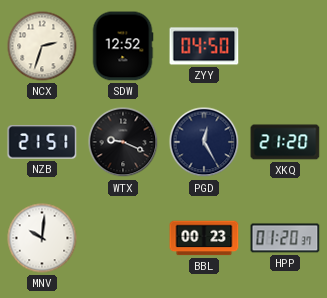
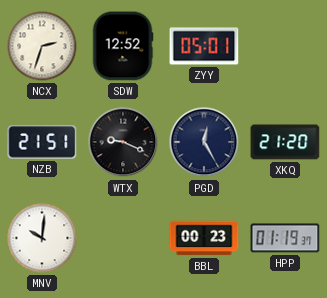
ZYY: 04:50 -> 05:01
HPP: 01:20 -> 01:19
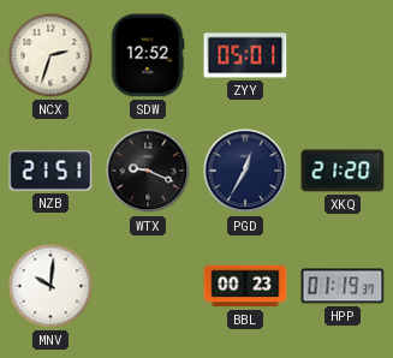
PGD: 12:25 -> 12:35
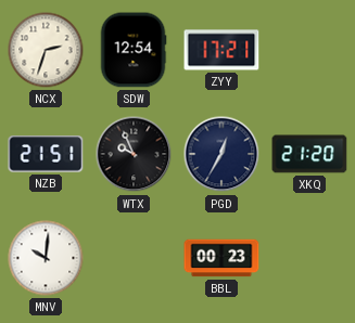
SDW: 12:52 -> 12:54
ZYY: 05:01 -> 17:21
WTX: 9:19 -> 9:56
HPP: 01:19 -> none
